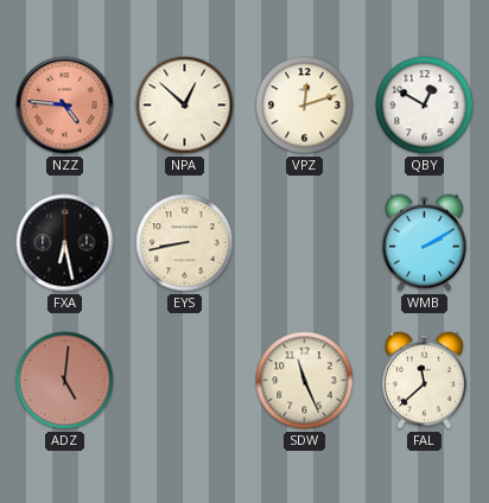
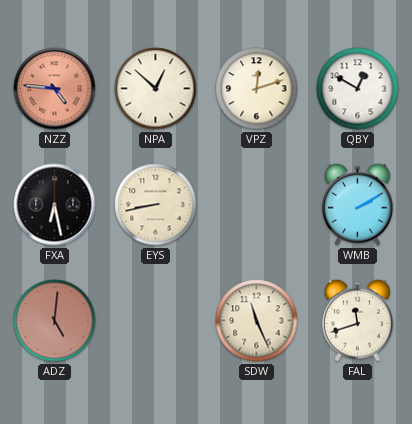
FAL: 11:38 -> 11:42
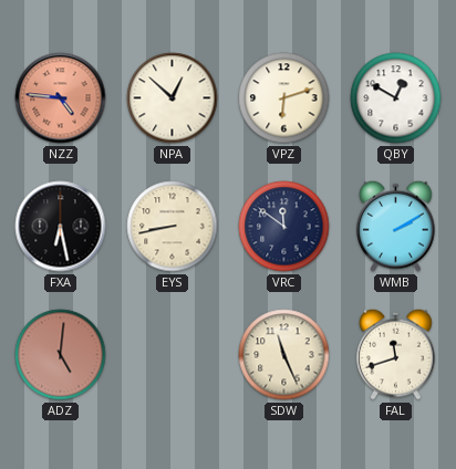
VPZ: 12:12 -> 6:12
VRC: none -> 11:51
